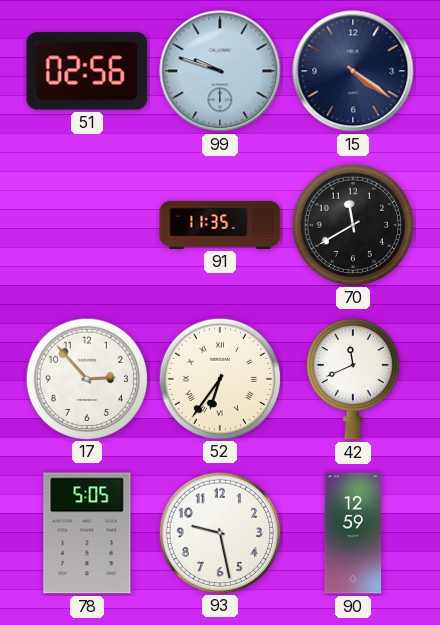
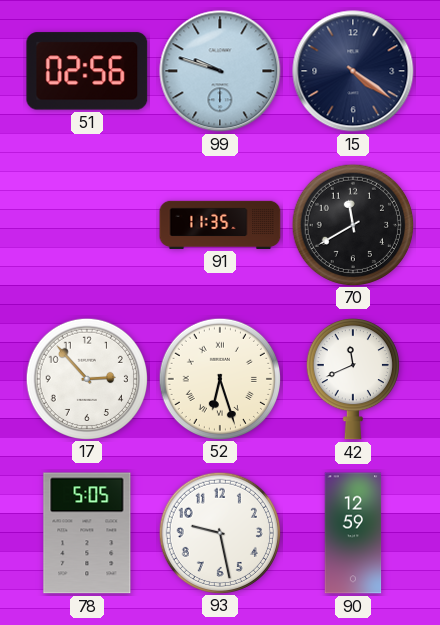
52: 6:36 -> 6:27
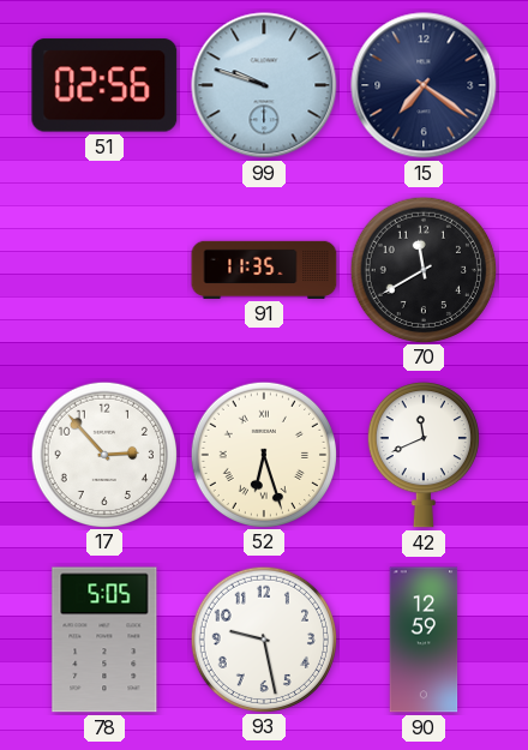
15: 4:21 -> 7:21
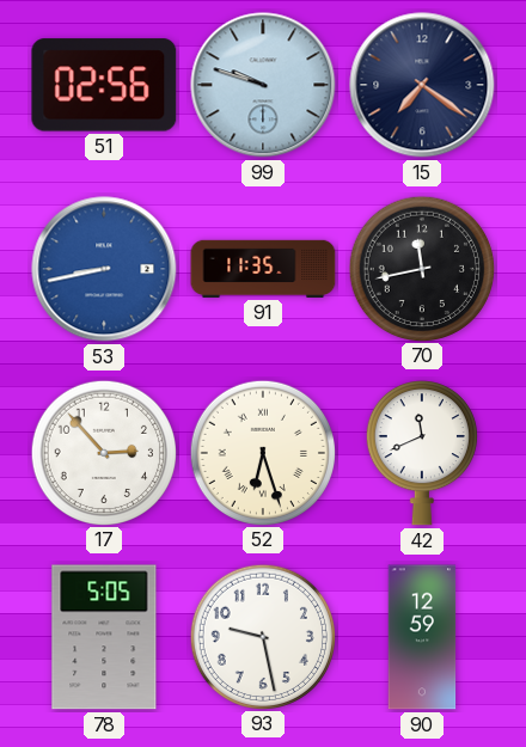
53: none -> 8:43
70: 11:40 -> 11:43
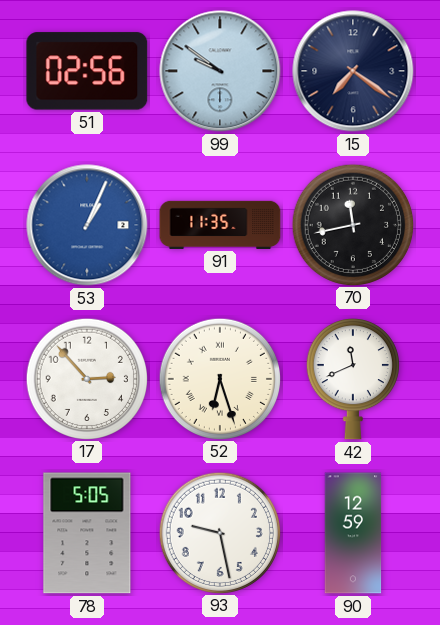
99: 9:48 -> 9:51
53: 8:43 -> 1:04
